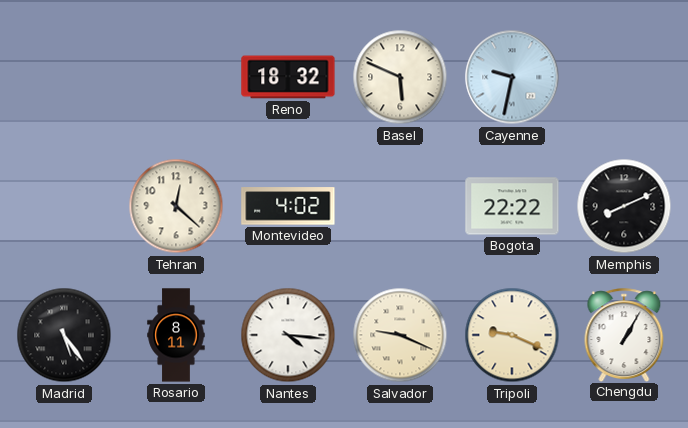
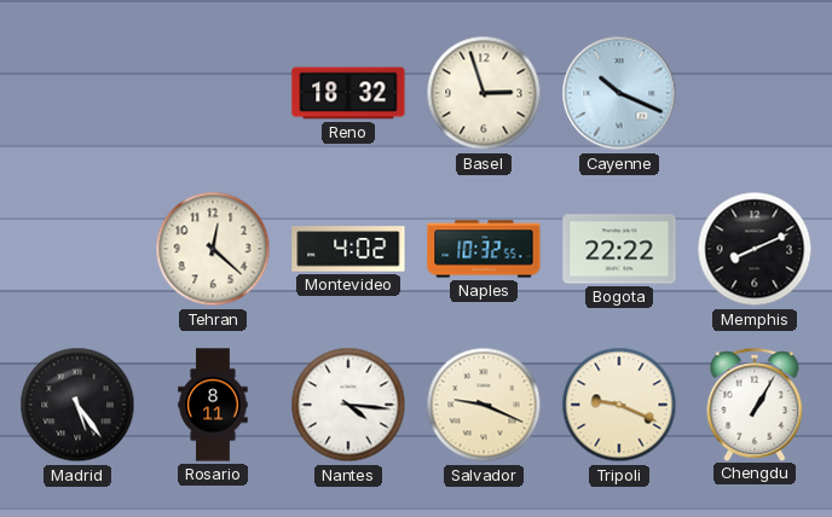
Basel: 5:49 -> 2:57
Cayenne: 9:32 -> 10:19
Naples: none -> 10:32
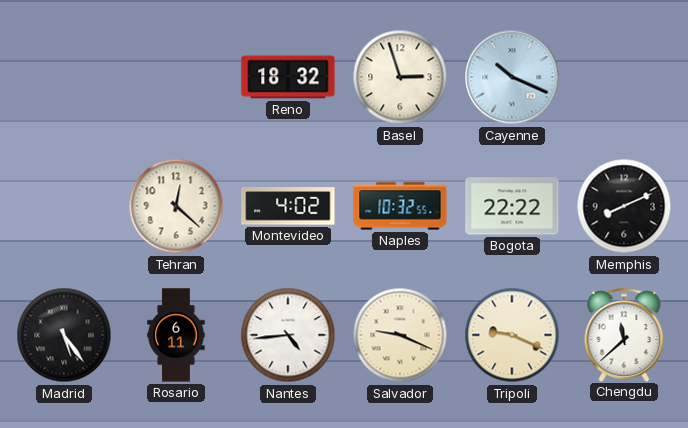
Rosario: 8:11 -> 6:11
Nantes: 4:16 -> 4:44
Chengdu: 1:05 -> 11:38
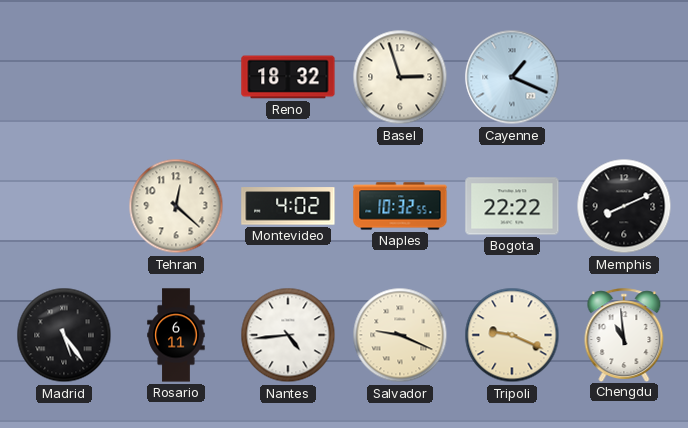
Cayenne: 10:19 -> 1:19
Chengdu: 11:38 -> 10:59
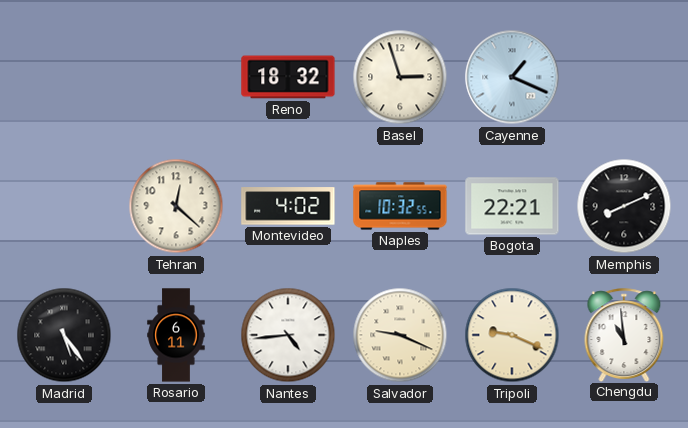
Bogota: 22:22 -> 22:21
